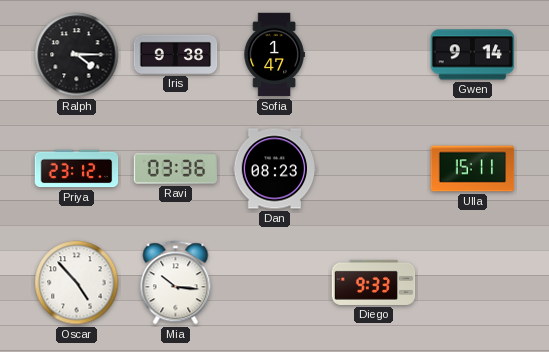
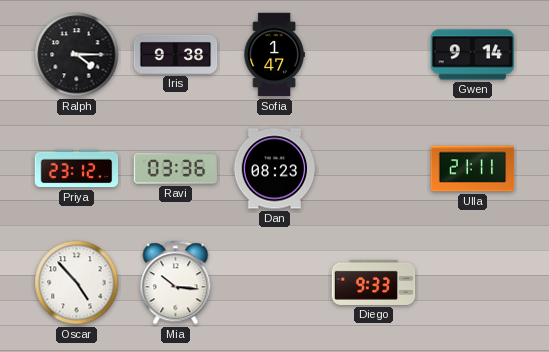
Ulla: 15:11 -> 21:11
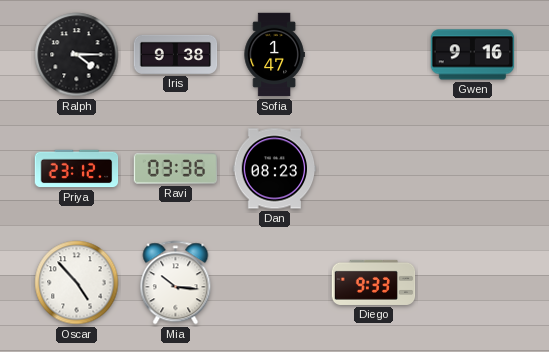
Gwen: 9:14 -> 9:16
Ulla: 21:11 -> none
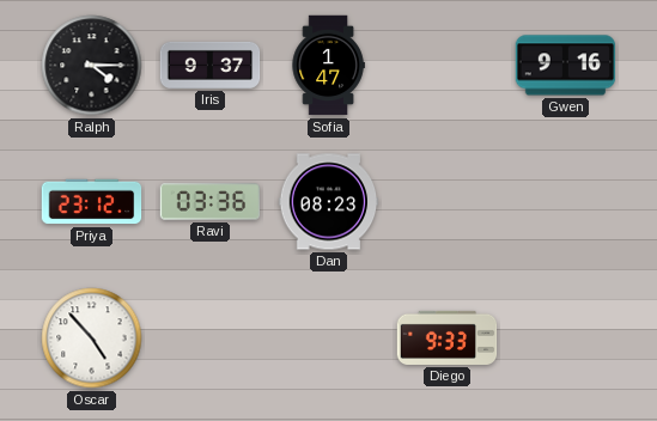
Iris: 9:38 -> 9:37
Mia: 10:16 -> none
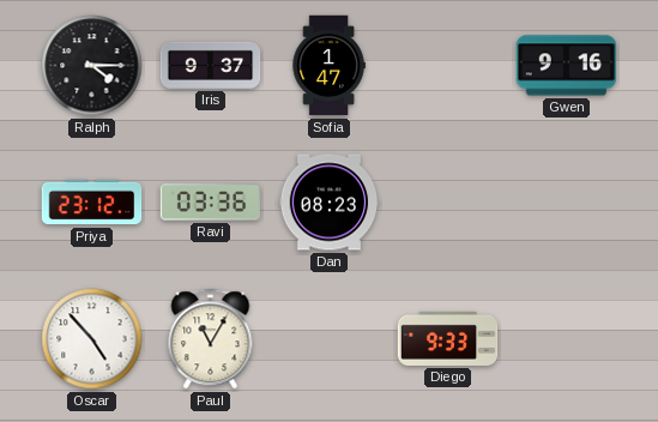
Paul: none -> 11:05
